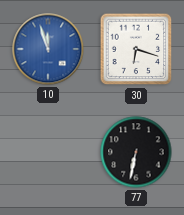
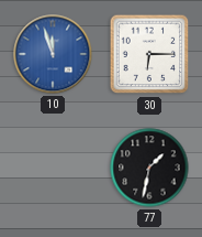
30: 6:18 -> 6:15
77: 6:32 -> 1:32
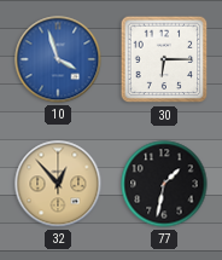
10: 11:57 -> 3:57
32: none -> 12:53
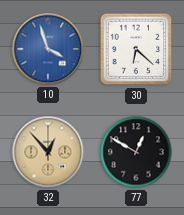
30: 6:15 -> 6:22
77: 1:32 -> 12:50
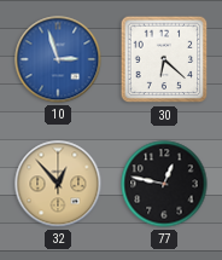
10: 3:57 -> 2:57
77: 12:50 -> 12:47
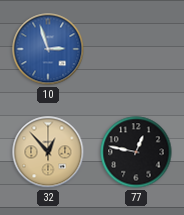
30: 6:22 -> none
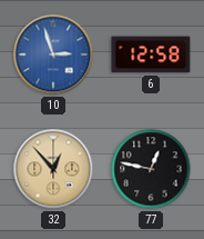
6: none -> 12:58
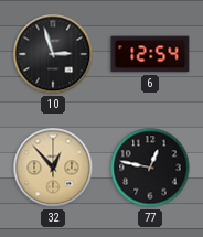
10 dial: blue -> black
6: 12:58 -> 12:54
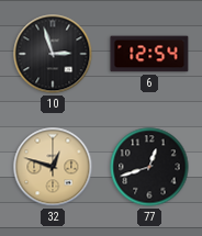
32: 12:53 -> 12:48
77: 12:47 -> 12:42
